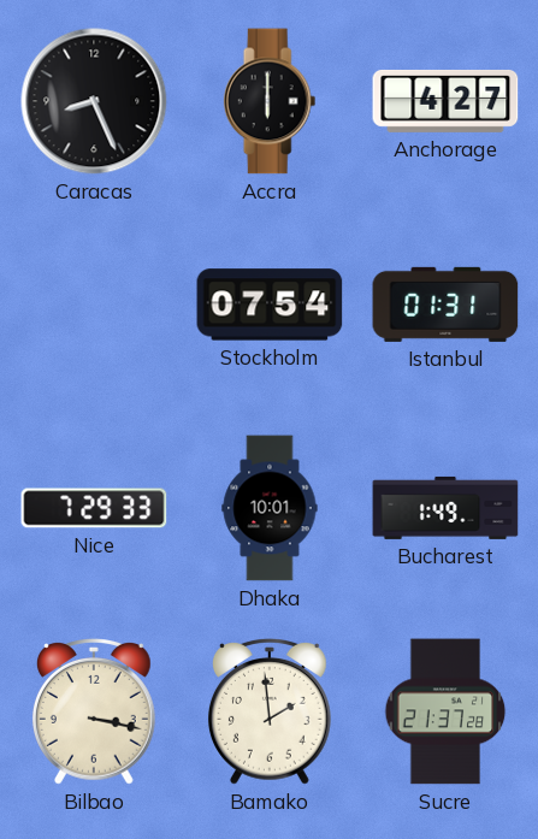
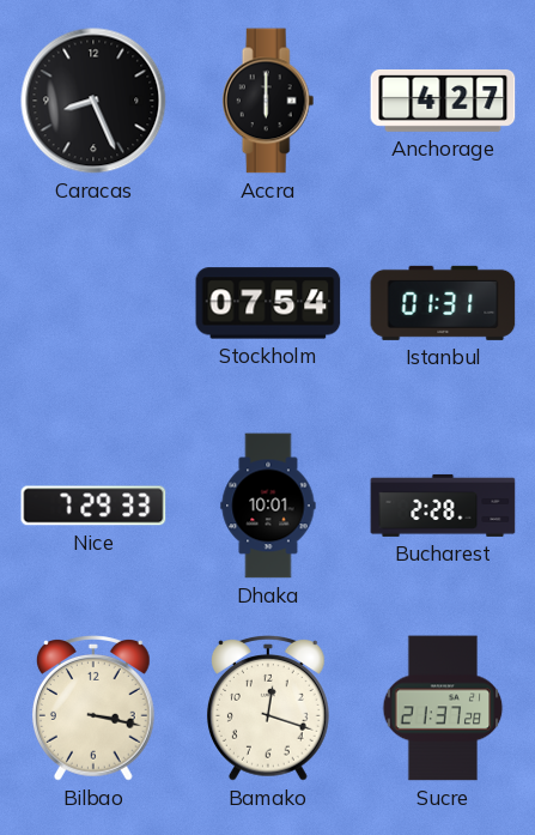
Bucharest: 1:49 -> 2:28
Bamako: 1:59 -> 12:18
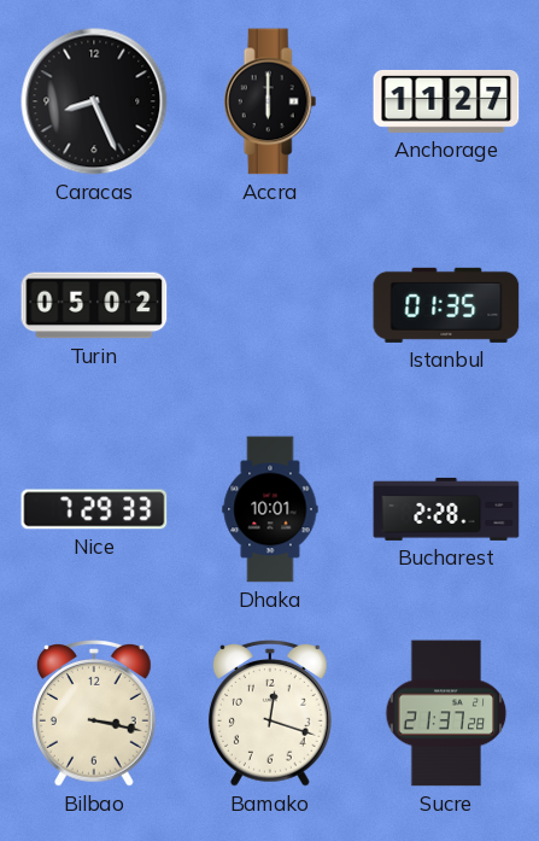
Anchorage: 4:27 -> 11:27
Turin: none -> 05:02
Stockholm: 07:54 -> none
Istanbul: 01:31 -> 01:35
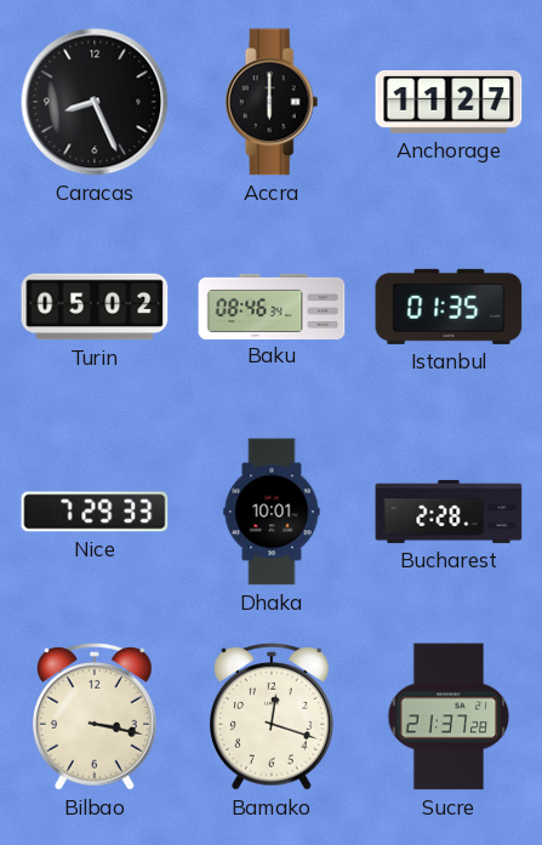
Baku: none -> 08:46
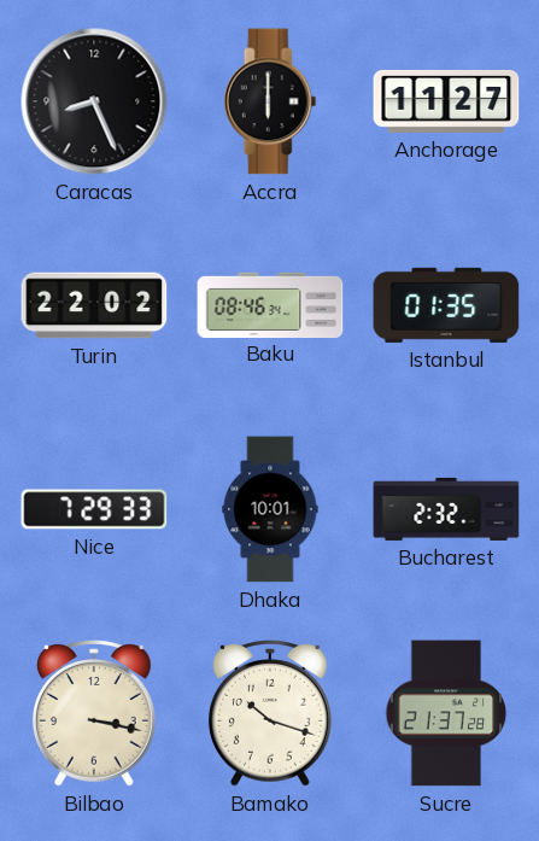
Turin: 05:02 -> 22:02
Bucharest: 2:28 -> 2:32
Bamako: 12:18 -> 10:18
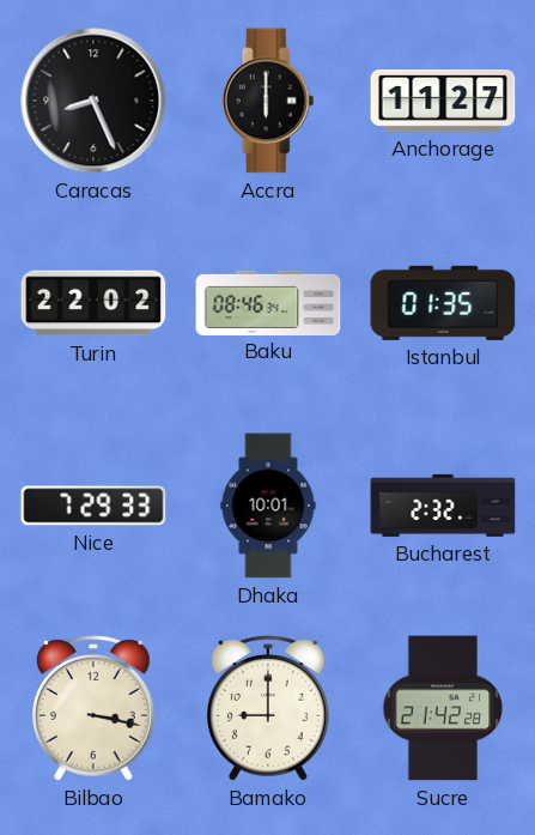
Bamako: 10:18 -> 9:00
Sucre: 21:37 -> 21:42
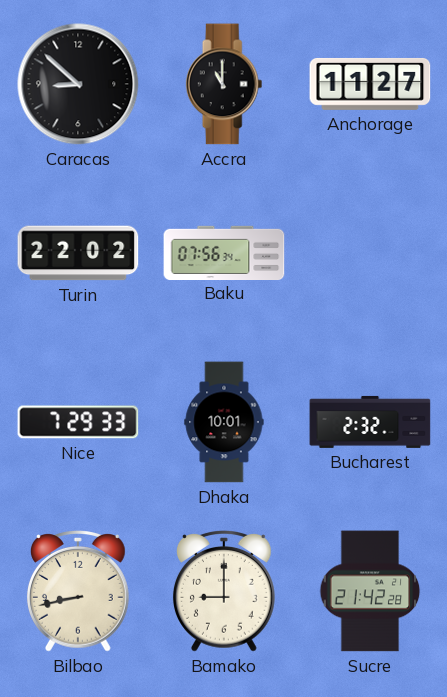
Caracas: 8:26 -> 8:52
Accra: 6:00 -> 11:00
Baku: 08:46 -> 07:56
Istanbul: 01:35 -> none
Bilbao: 3:17 -> 8:43
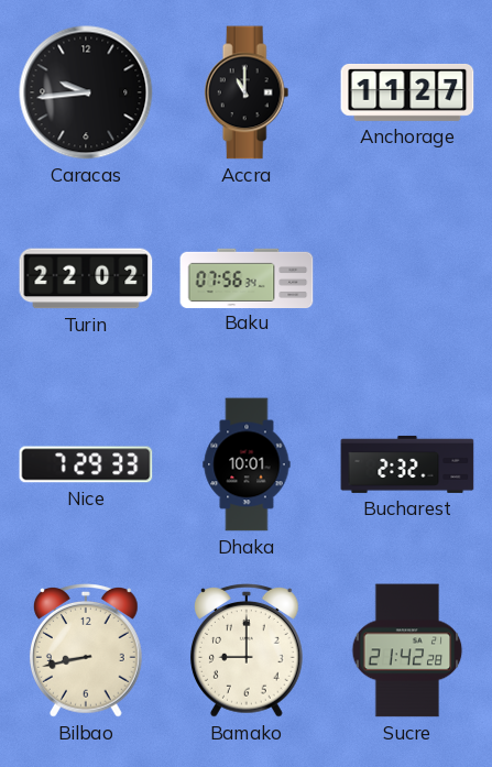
Caracas: 8:52 -> 9:44
